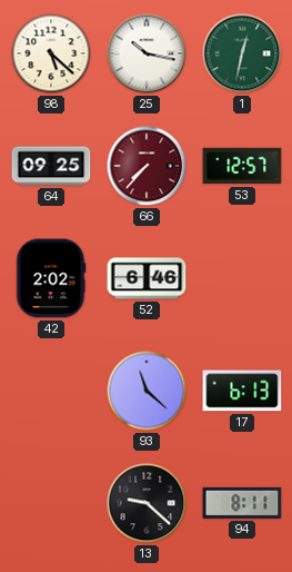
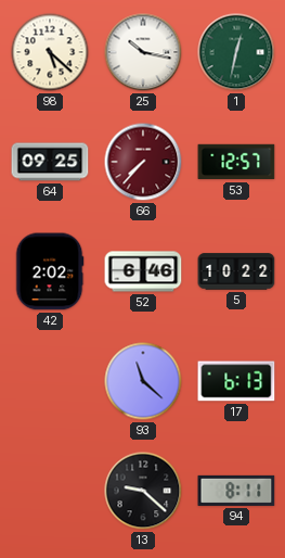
5: none -> 10:22
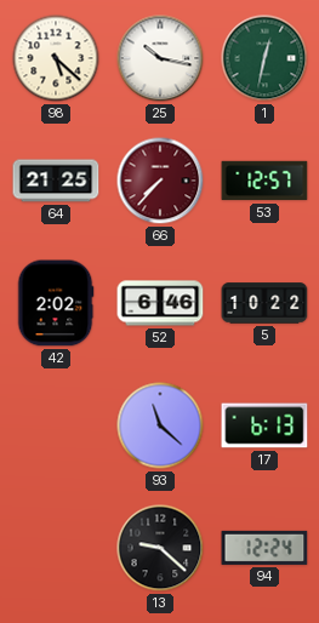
64: 09:25 -> 21:25
94: 8:11 -> 12:24
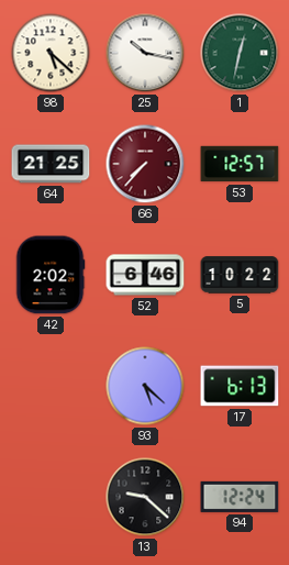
93: 11:22 -> 5:22
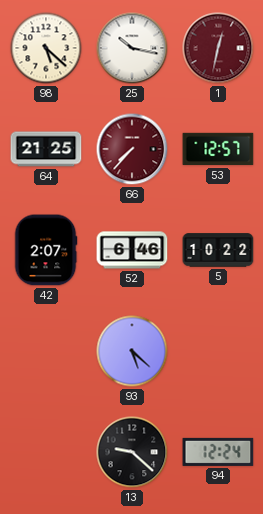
1 dial: green -> burgundy
42: 2:02 -> 2:07
17: 6:13 -> none
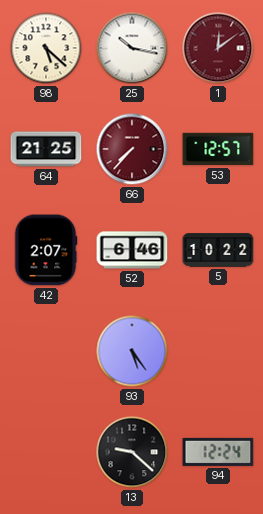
1: 12:32 -> 12:09
93: 5:22 -> 5:24
